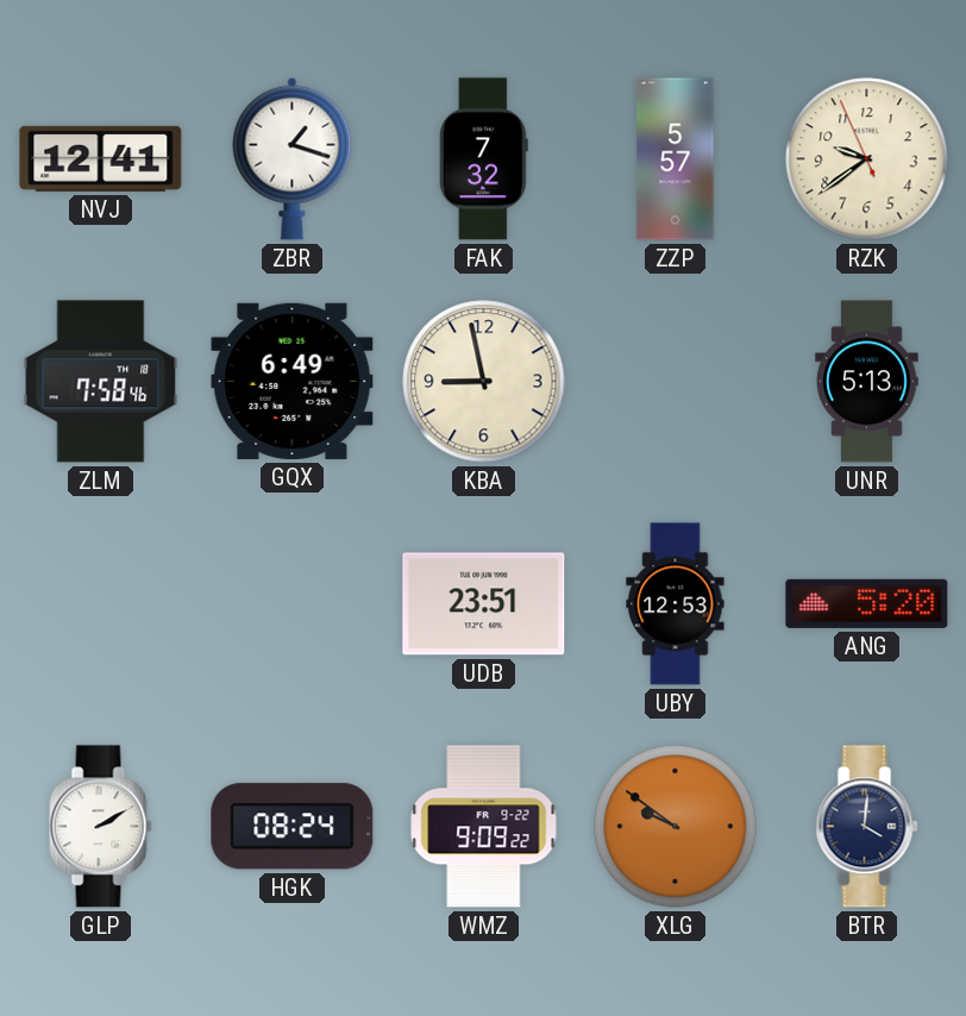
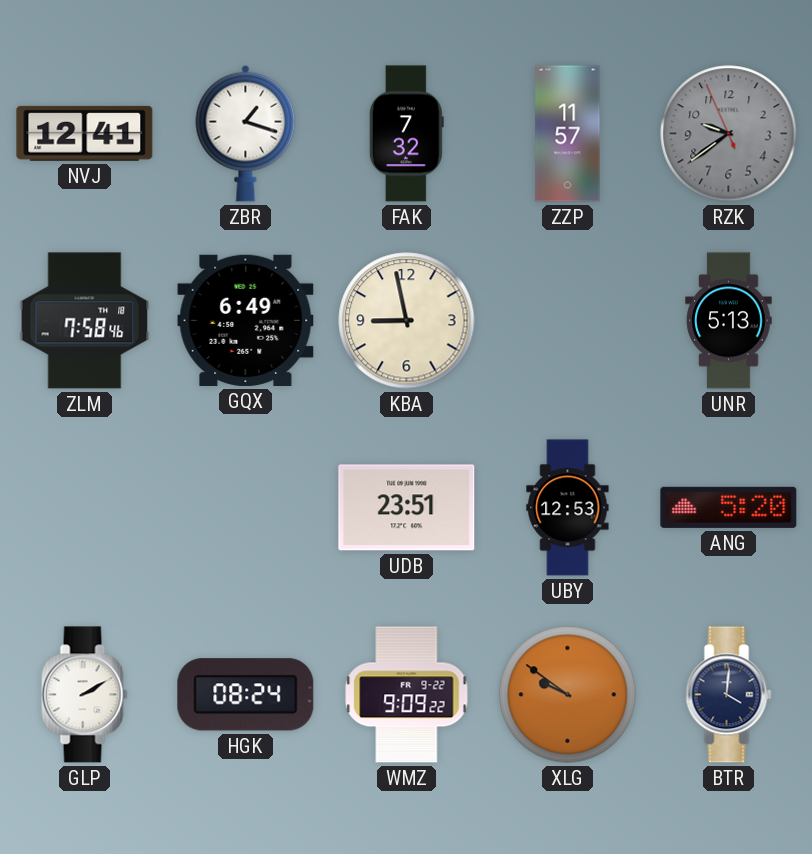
ZZP: 5:57 -> 11:57
RZK dial: cream -> grey
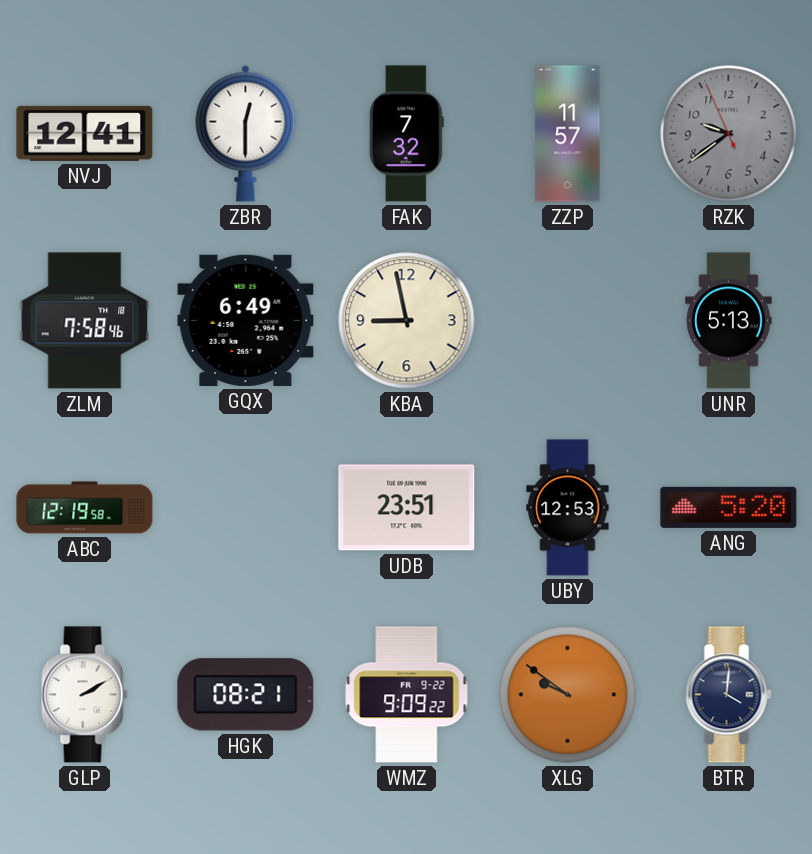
ZBR: 1:18 -> 12:30
ABC: none -> 12:19
HGK: 08:24 -> 08:21
